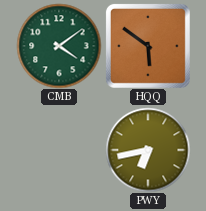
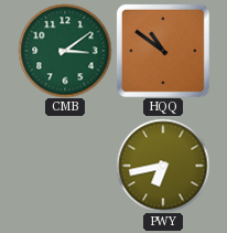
CMB: 4:09 -> 3:09
HQQ: 5:51 -> 10:51
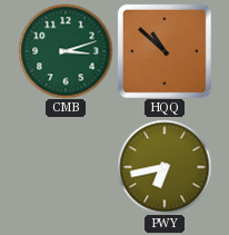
CMB: 3:09 -> 3:12
HQQ: 10:51 -> 10:52
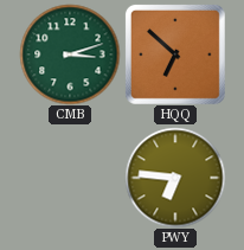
HQQ: 10:52 -> 6:52
PWY: 6:43 -> 6:46
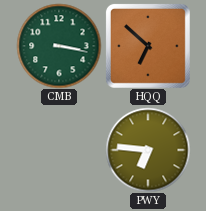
CMB: 3:12 -> 3:17
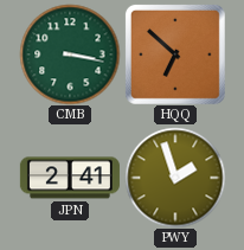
JPN: none -> 2:41
PWY: 6:46 -> 1:57
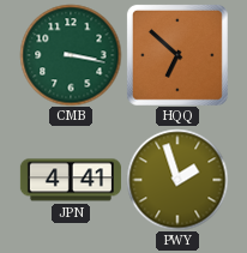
JPN: 2:41 -> 4:41
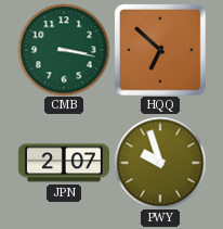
JPN: 4:41 -> 2:07
PWY: 1:57 -> 9:57
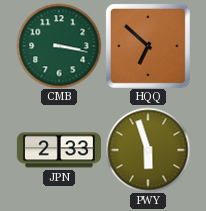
JPN: 2:07 -> 2:33
PWY: 9:57 -> 5:57
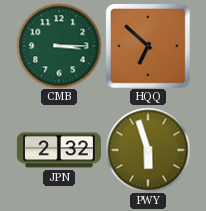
CMB: 3:17 -> 3:15
JPN: 2:33 -> 2:32
